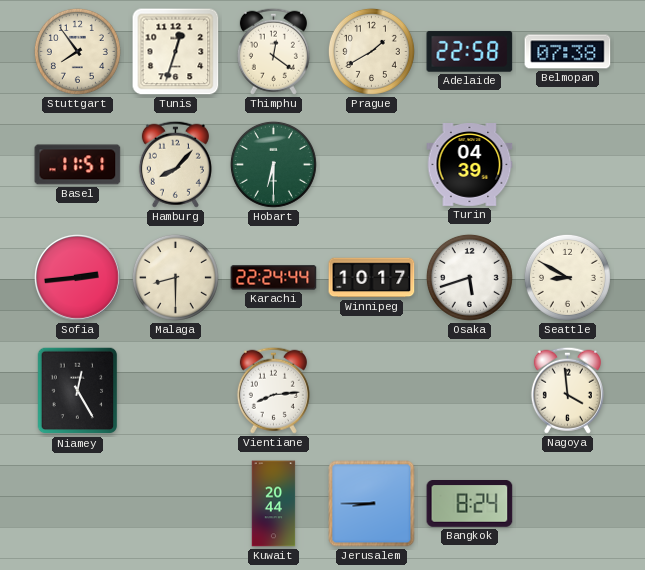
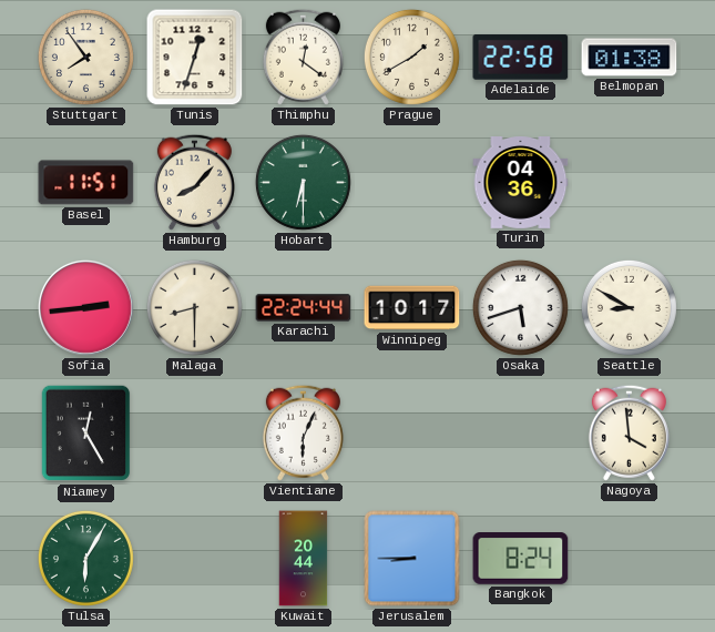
Belmopan: 07:38 -> 01:38
Turin: 04:39 -> 04:36
Vientiane: 8:14 -> 6:04
Tulsa: none -> 6:05
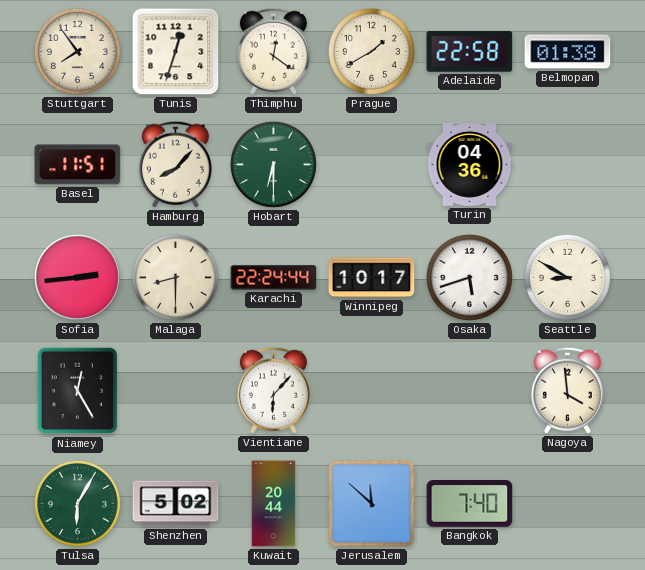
Vientiane: 6:04 -> 6:07
Shenzhen: none -> 5:02
Jerusalem: 8:45 -> 11:52
Bangkok: 8:24 -> 7:40
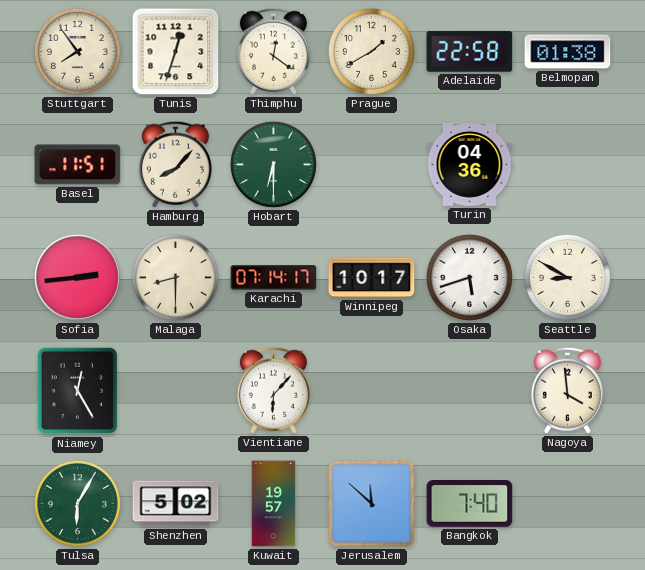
Karachi: 22:24 -> 07:14
Kuwait: 20:44 -> 19:57
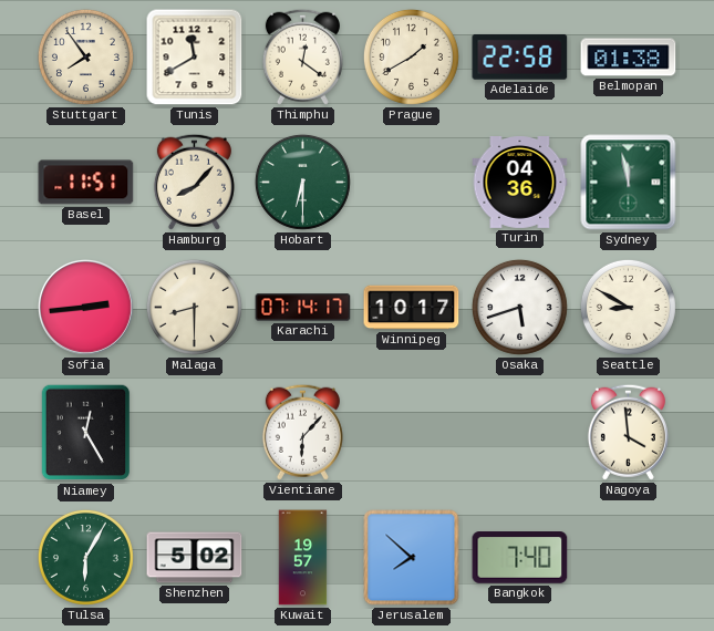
Tunis: 12:33 -> 11:40
Sydney: none -> 11:58
Jerusalem: 11:52 -> 7:52
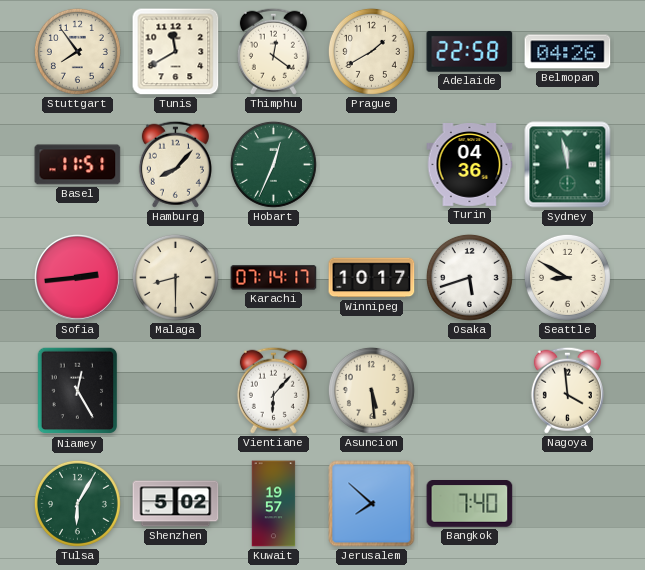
Belmopan: 01:38 -> 04:26
Hobart: 6:30 -> 12:34
Asuncion: none -> 5:29
